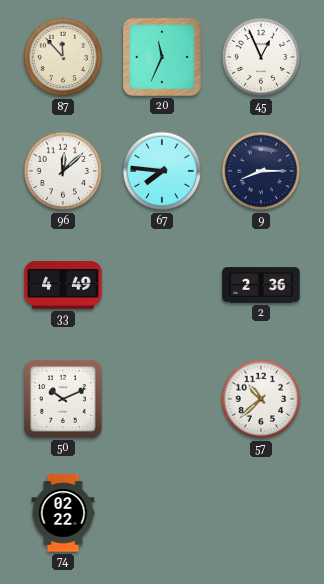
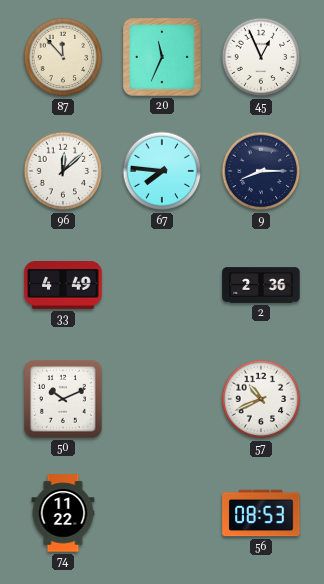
57: 10:38 -> 10:41
74: 02:22 -> 11:22
56: none -> 08:53
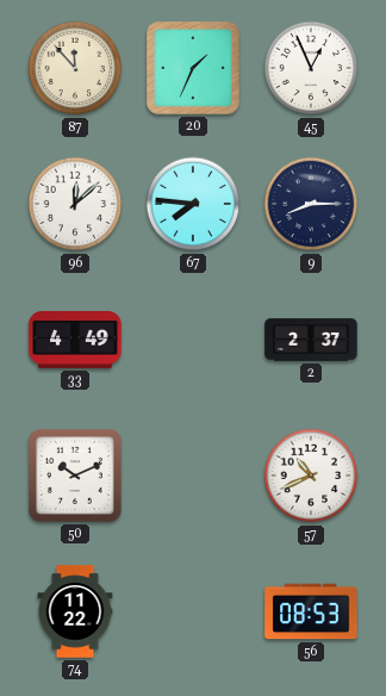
20: 11:34 -> 1:34
2: 2:36 -> 2:37
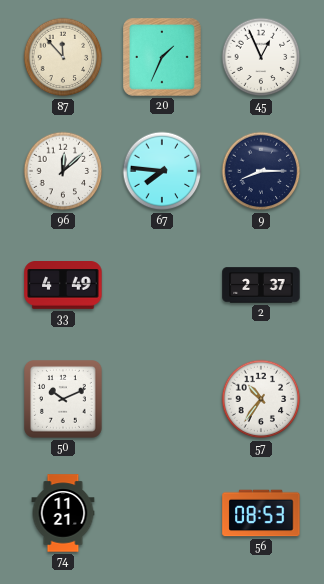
57: 10:41 -> 10:36
74: 11:22 -> 11:21
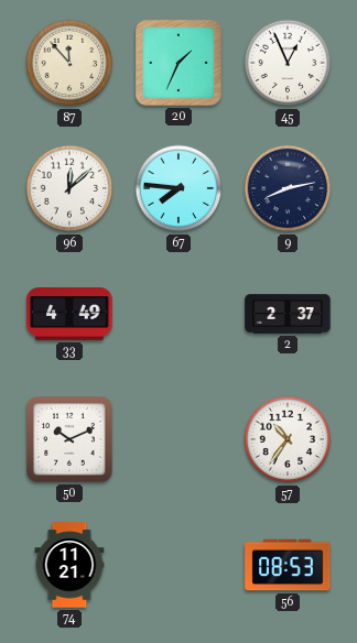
9: 8:15 -> 8:13
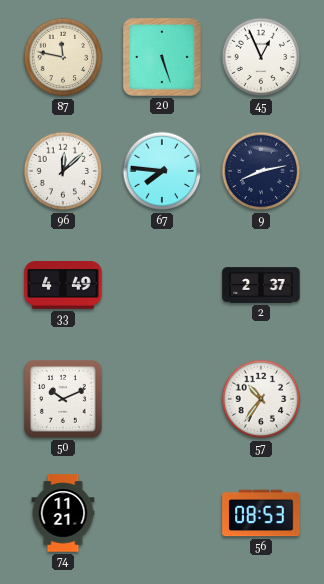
87: 11:53 -> 11:47
20: 1:34 -> 5:27
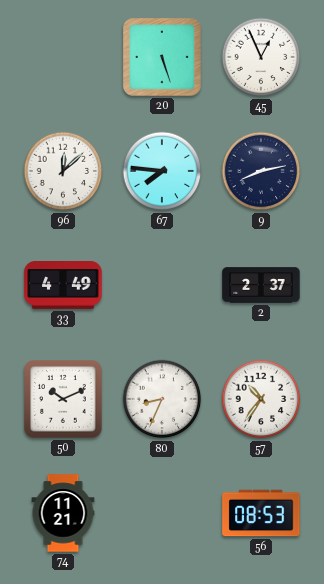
87: 11:47 -> none
80: none -> 8:34
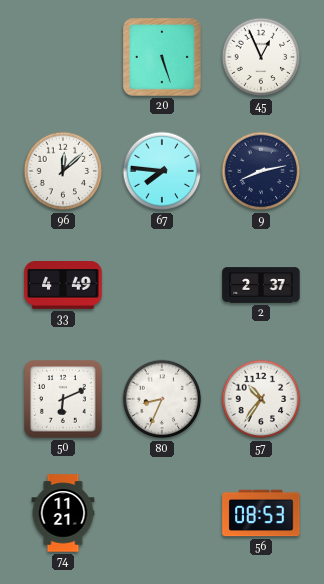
50: 10:11 -> 6:11
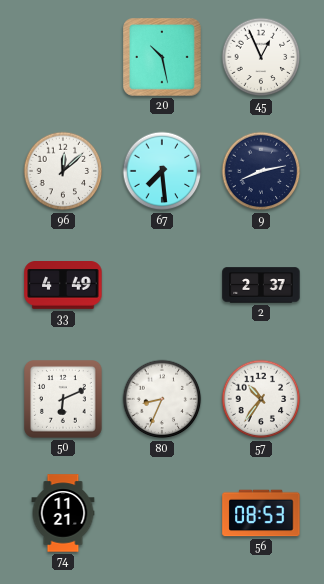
20: 5:27 -> 10:28
67: 7:46 -> 7:29
